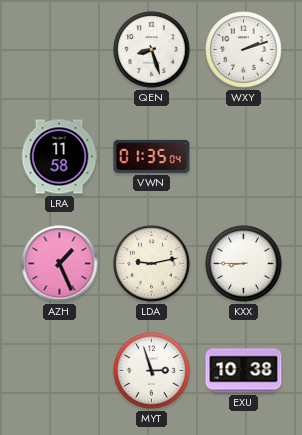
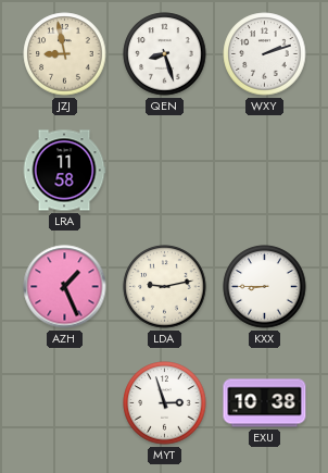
JZJ: none -> 8:58
VWN: 01:35 -> none
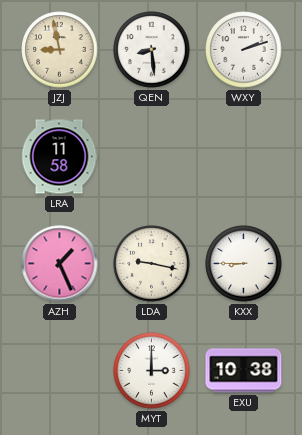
QEN: 8:27 -> 8:29
LDA: 9:13 -> 9:17
MYT: 2:57 -> 3:00
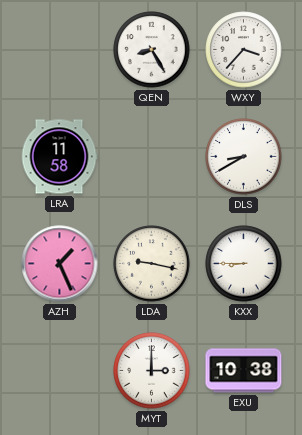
JZJ: 8:58 -> none
QEN: 8:29 -> 8:25
WXY: 2:12 -> 3:37
DLS: none -> 8:40
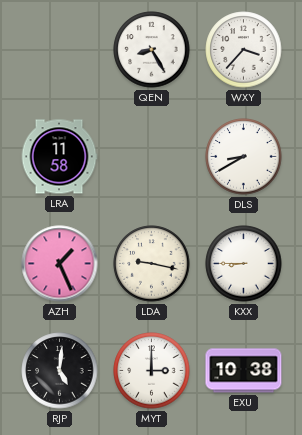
RJP: none -> 5:01
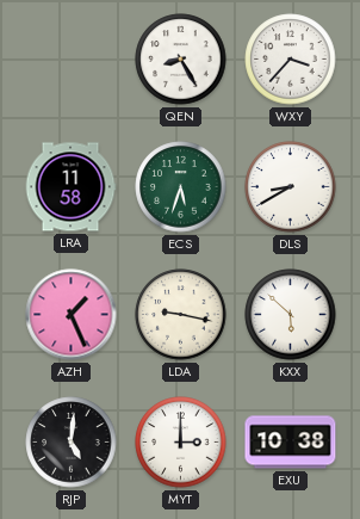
ECS: none -> 5:33
KXX: 8:45 -> 5:52
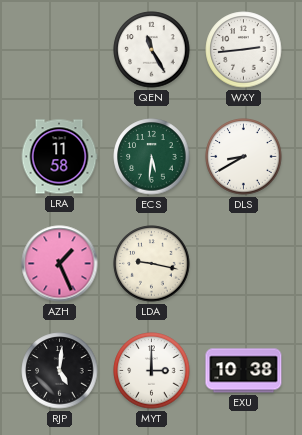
QEN: 8:25 -> 11:25
WXY: 3:37 -> 2:44
ECS: 5:33 -> 5:31
KXX: 5:52 -> none
